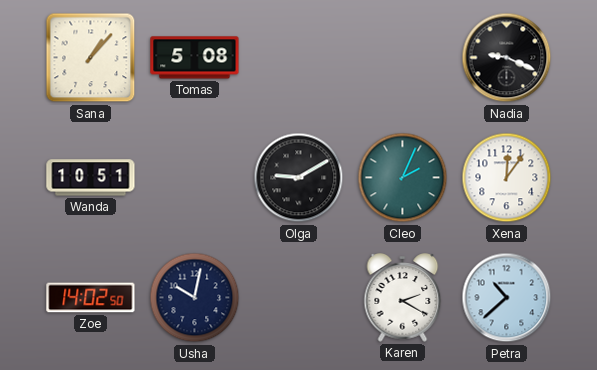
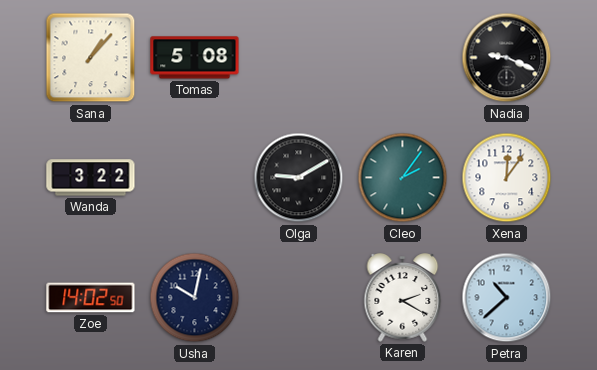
Wanda: 10:51 -> 3:22
Cleo: 2:04 -> 2:06
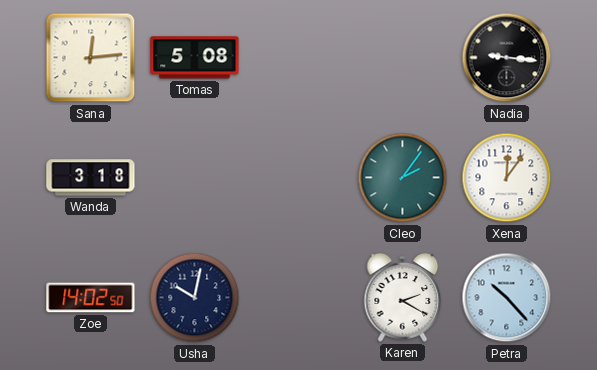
Sana: 1:07 -> 12:14
Nadia: 9:19 -> 9:16
Wanda: 3:22 -> 3:18
Olga: 9:10 -> none
Petra: 10:38 -> 10:23
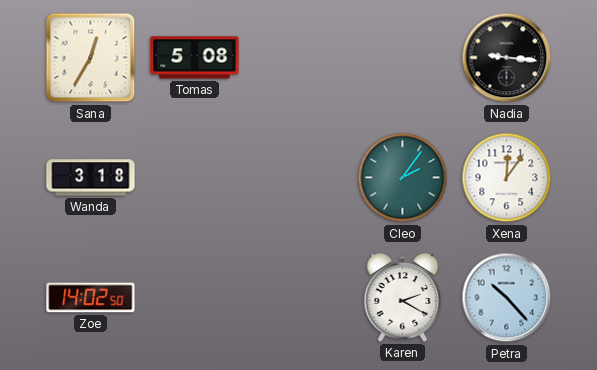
Sana: 12:14 -> 12:35
Usha: 10:02 -> none
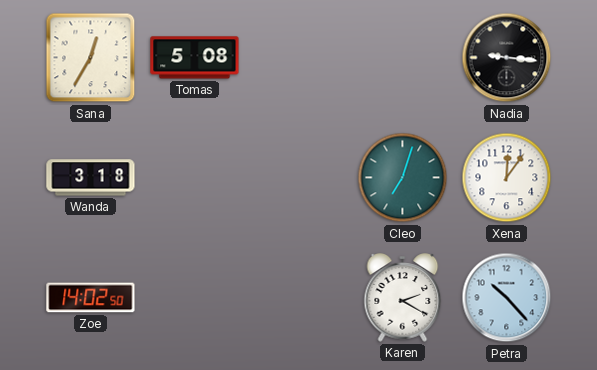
Cleo: 2:06 -> 7:03
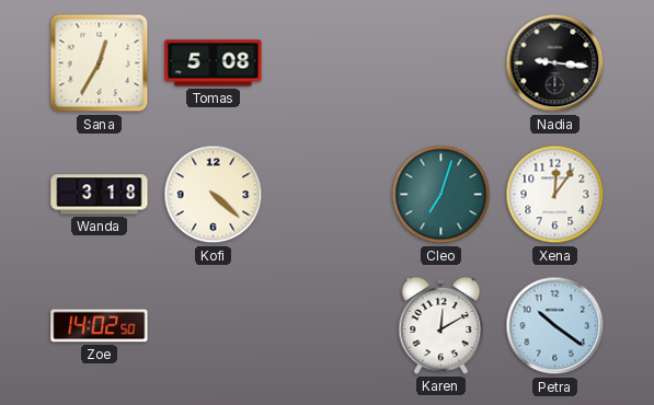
Kofi: none -> 4:22
Karen: 2:20 -> 12:10
Petra: 10:23 -> 10:21
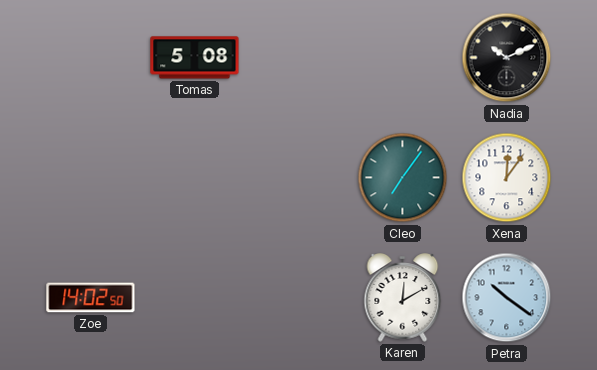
Sana: 12:35 -> none
Nadia: 9:16 -> 10:11
Wanda: 3:18 -> none
Kofi: 4:22 -> none
Cleo: 7:03 -> 7:06
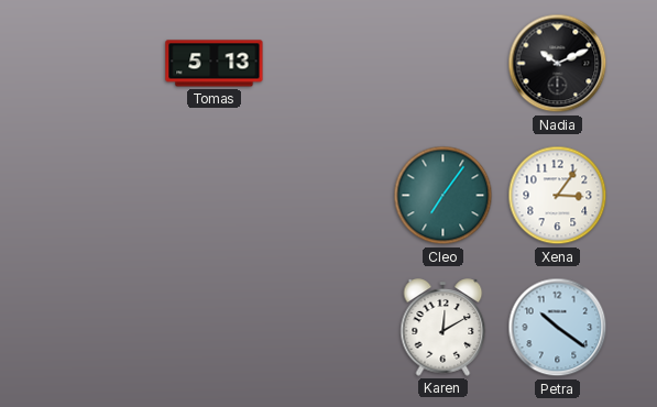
Tomas: 5:08 -> 5:13
Xena: 12:06 -> 3:06
Zoe: 14:02 -> none
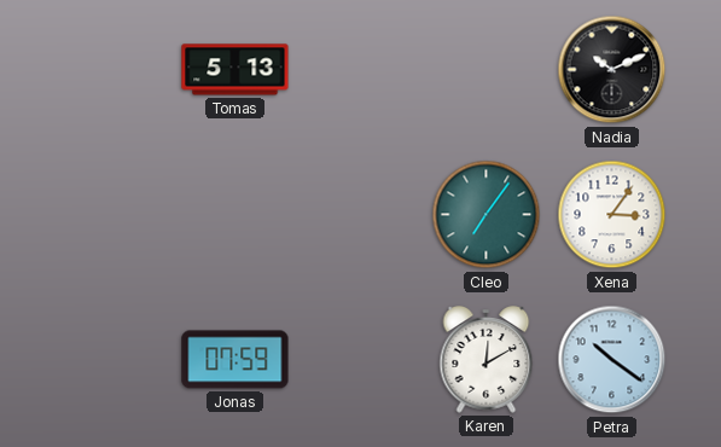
Jonas: none -> 07:59
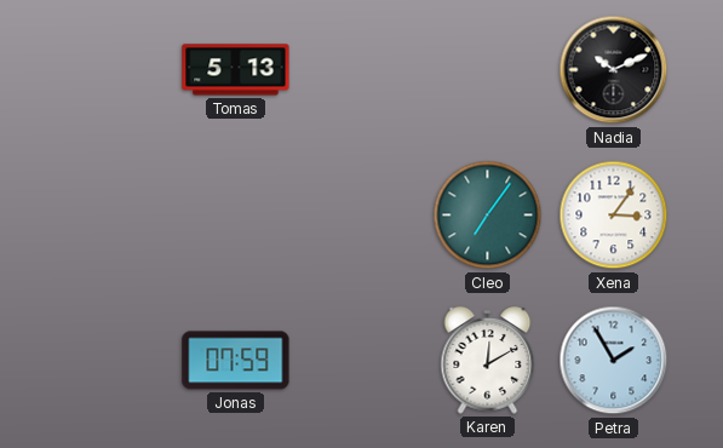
Petra: 10:21 -> 1:55
